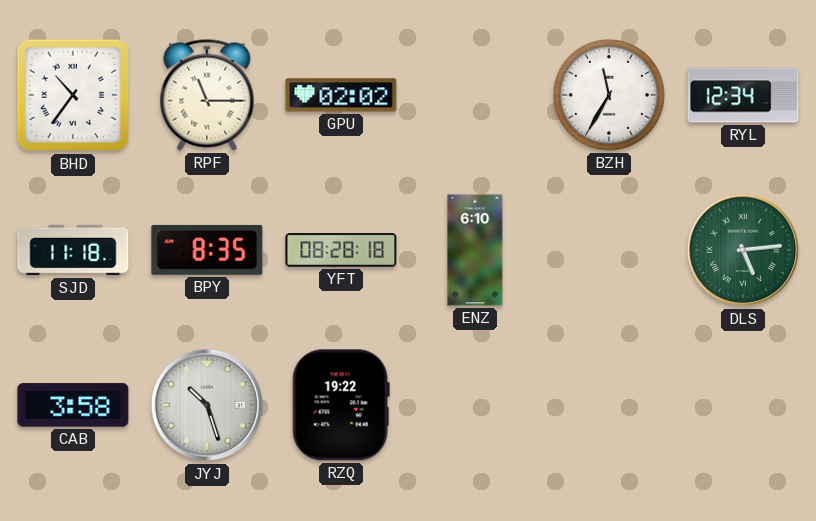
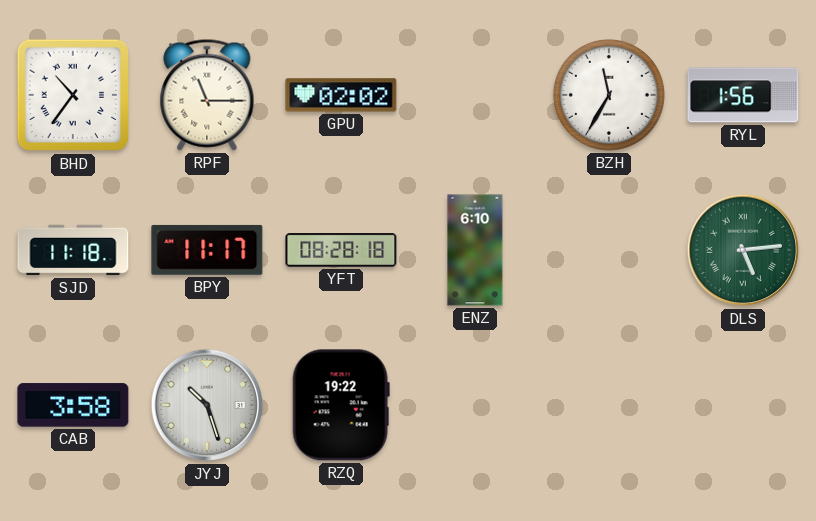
RYL: 12:34 -> 1:56
BPY: 8:35 -> 11:17
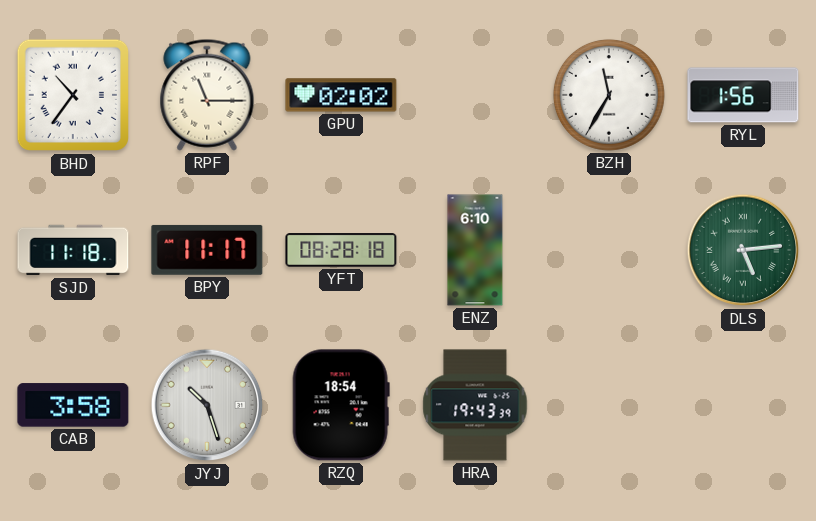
RZQ: 19:22 -> 18:54
HRA: none -> 19:43
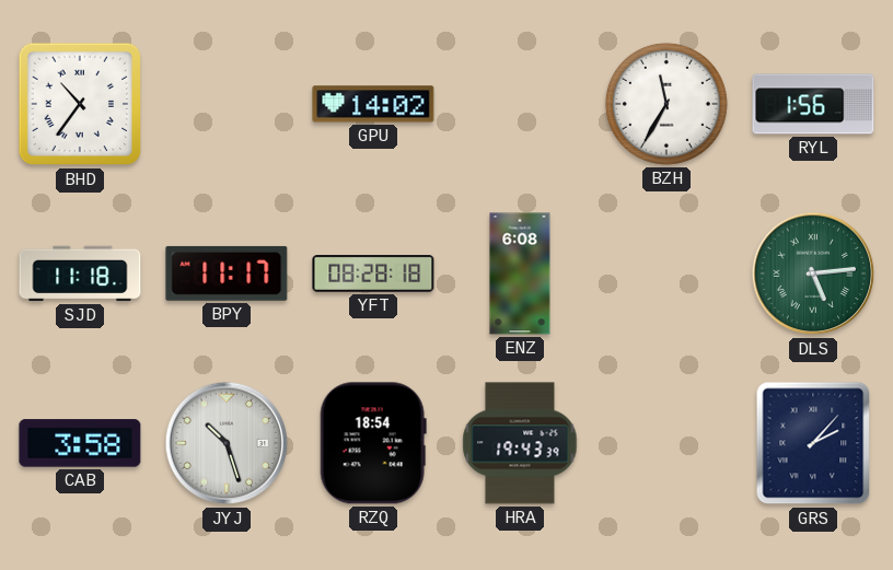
RPF: 11:15 -> none
GPU: 02:02 -> 14:02
ENZ: 6:10 -> 6:08
GRS: none -> 2:07
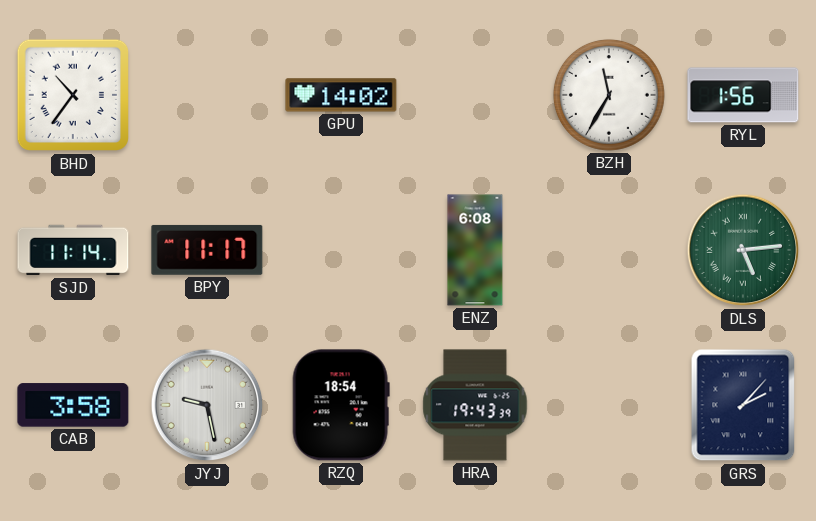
SJD: 11:18 -> 11:14
YFT: 08:28 -> none
JYJ: 10:27 -> 9:28
